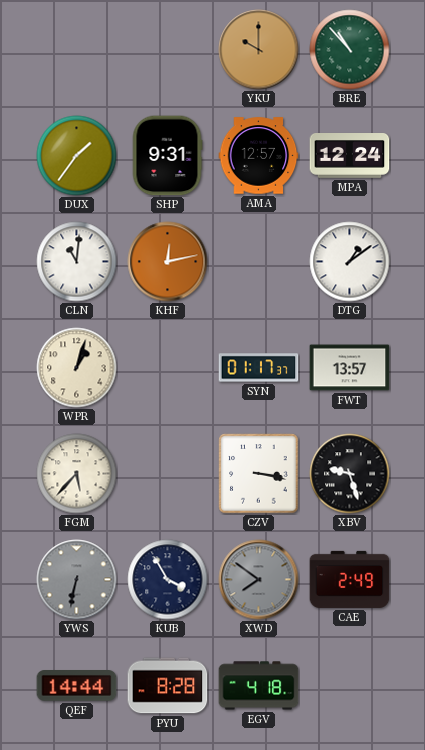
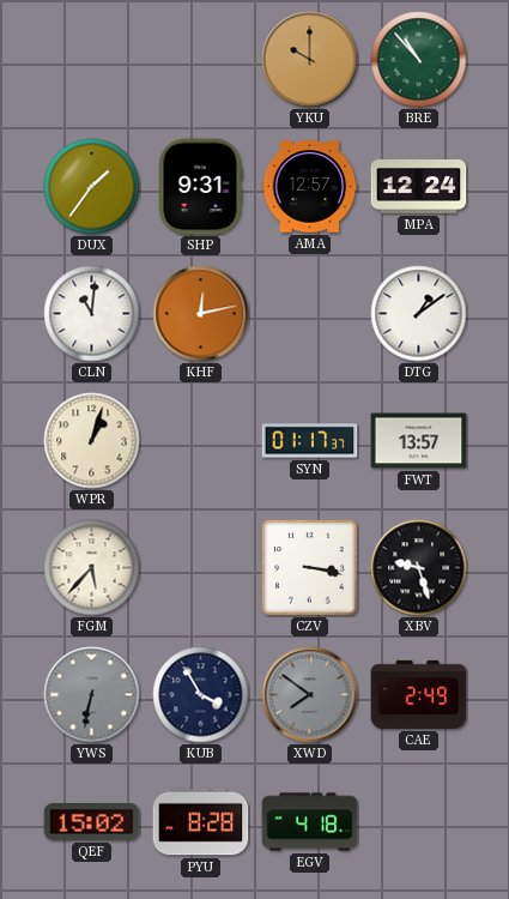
QEF: 14:44 -> 15:02
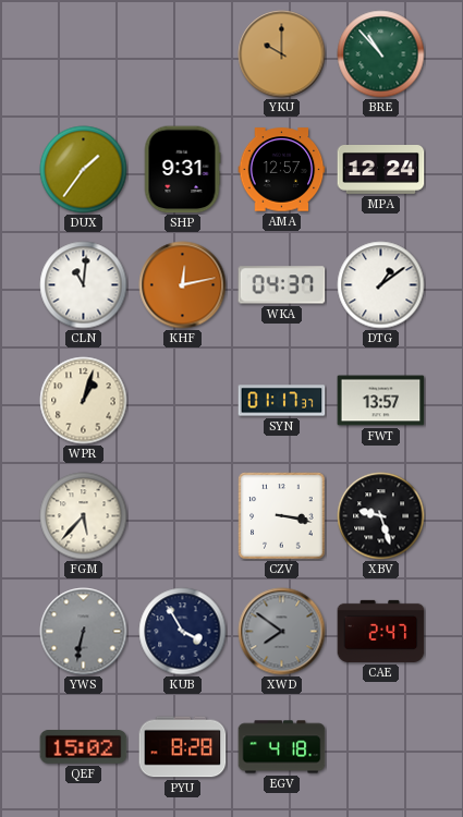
WKA: none -> 04:37
CAE: 2:49 -> 2:47
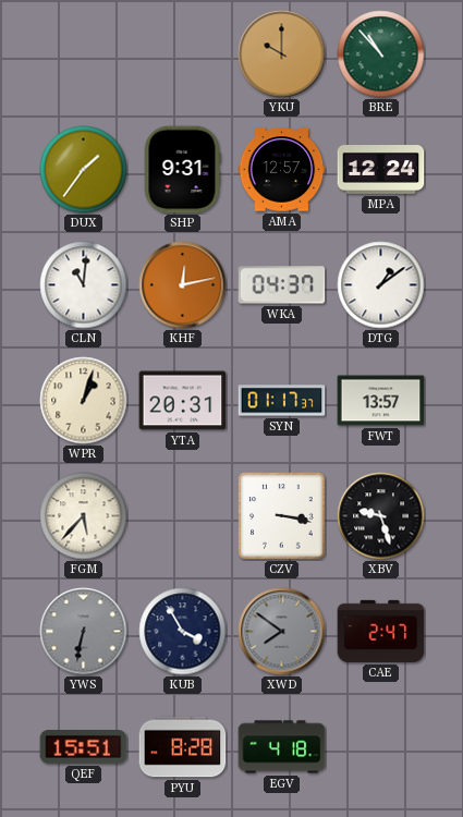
YTA: none -> 20:31
QEF: 15:02 -> 15:51
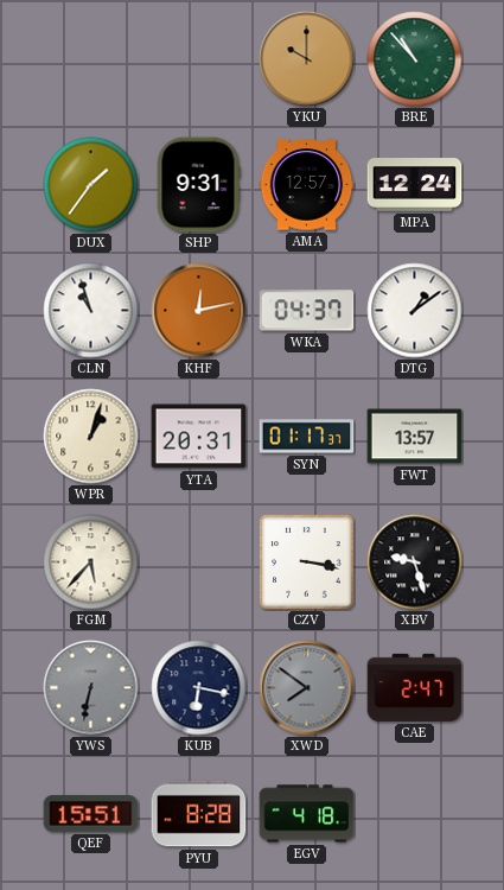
CLN: 11:01 -> 10:57
KUB: 3:55 -> 6:17
